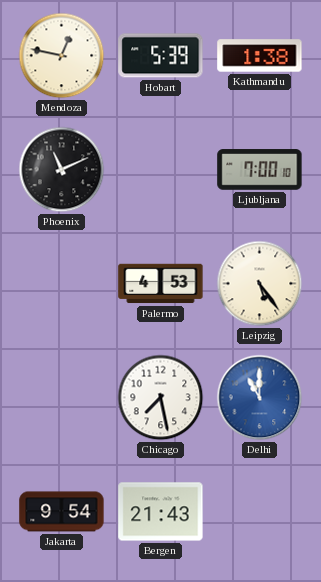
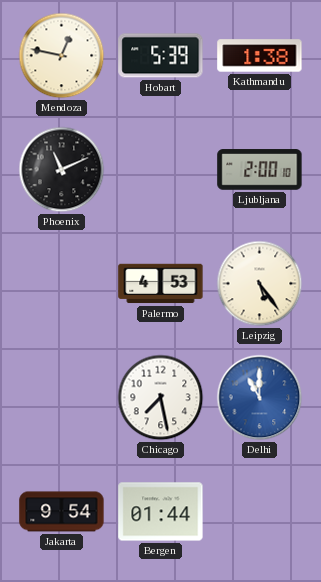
Ljubljana: 7:00 -> 2:00
Bergen: 21:43 -> 01:44
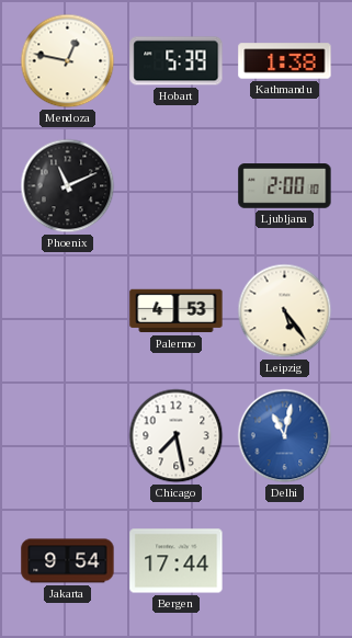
Delhi: 11:00 -> 11:02
Bergen: 01:44 -> 17:44
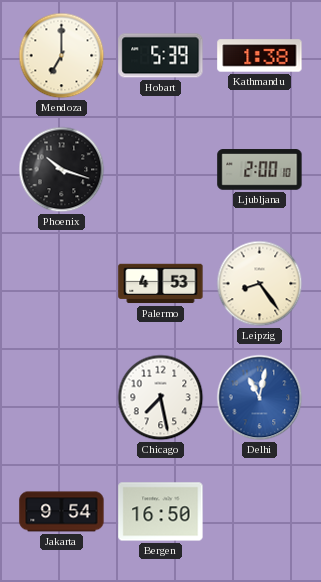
Mendoza: 12:47 -> 7:00
Phoenix: 11:11 -> 10:18
Leipzig: 5:24 -> 8:24
Bergen: 17:44 -> 16:50
